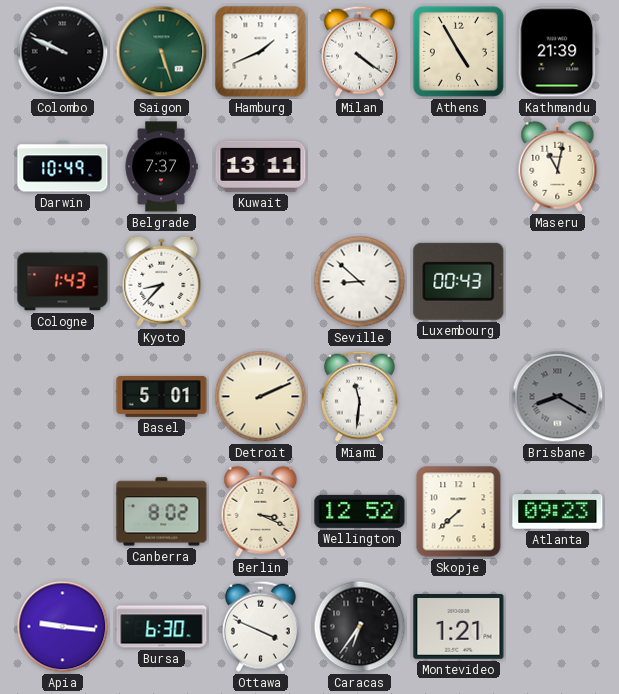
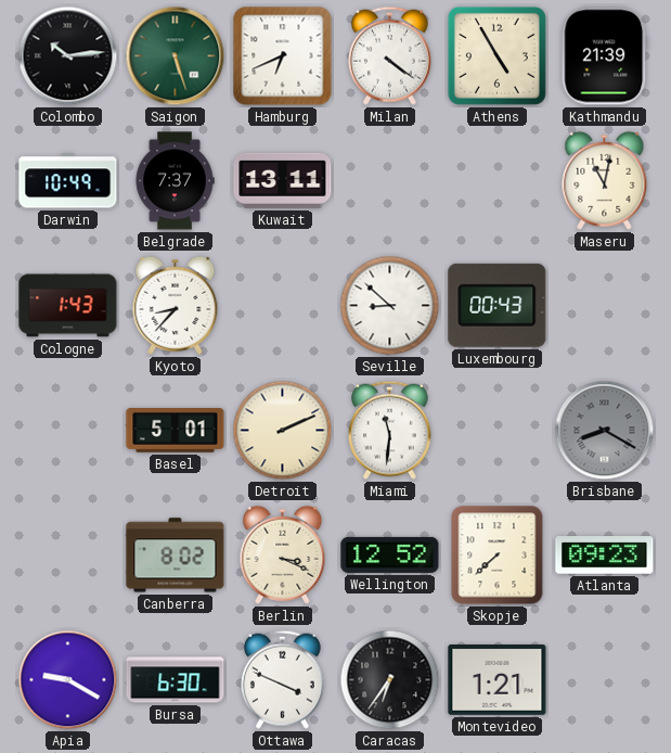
Colombo: 9:49 -> 10:14
Hamburg: 1:41 -> 6:41
Apia: 9:16 -> 9:20
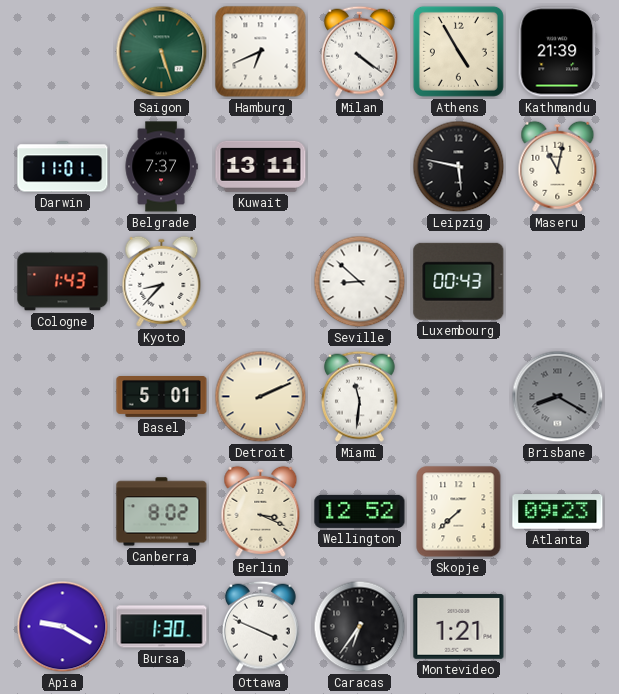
Colombo: 10:14 -> none
Darwin: 10:49 -> 11:01
Leipzig: none -> 5:47
Bursa: 6:30 -> 1:30
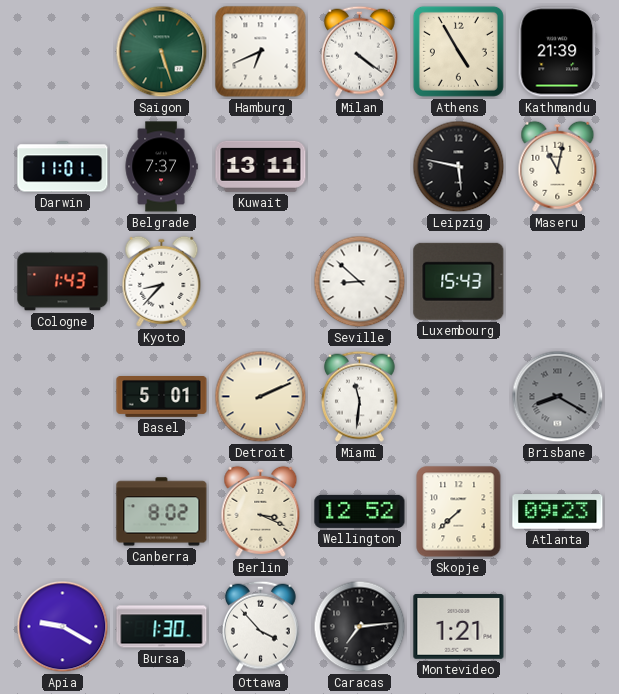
Luxembourg: 00:43 -> 15:43
Ottawa: 3:49 -> 3:53
Caracas: 6:36 -> 7:14
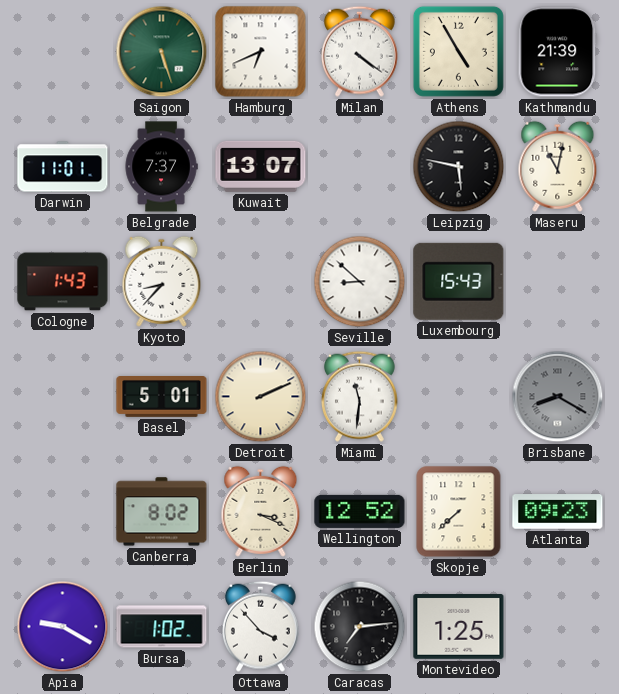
Kuwait: 13:11 -> 13:07
Bursa: 1:30 -> 1:02
Montevideo: 1:21 -> 1:25
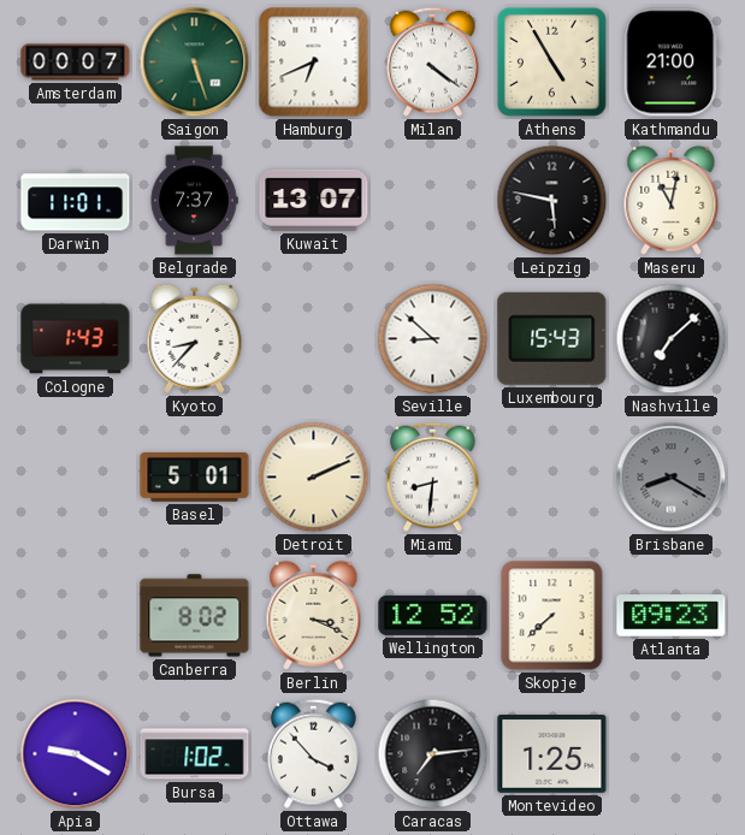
Amsterdam: none -> 00:07
Kathmandu: 21:39 -> 21:00
Nashville: none -> 7:08
Miami: 11:31 -> 8:31
